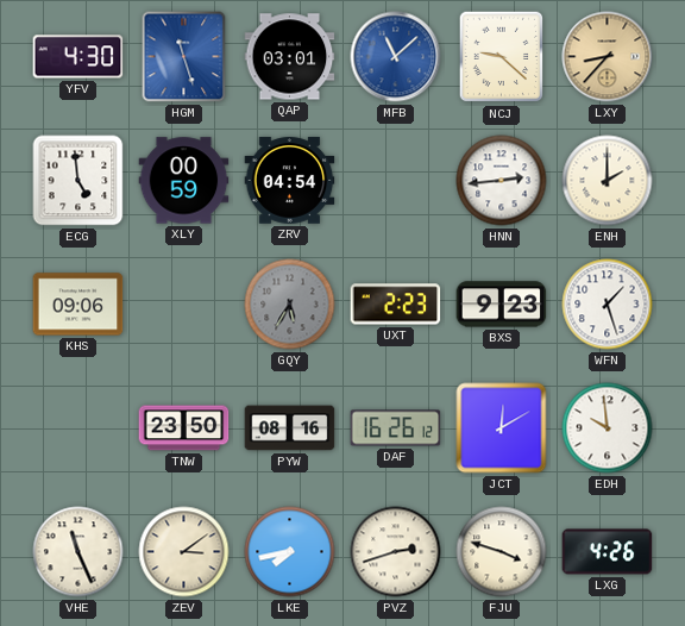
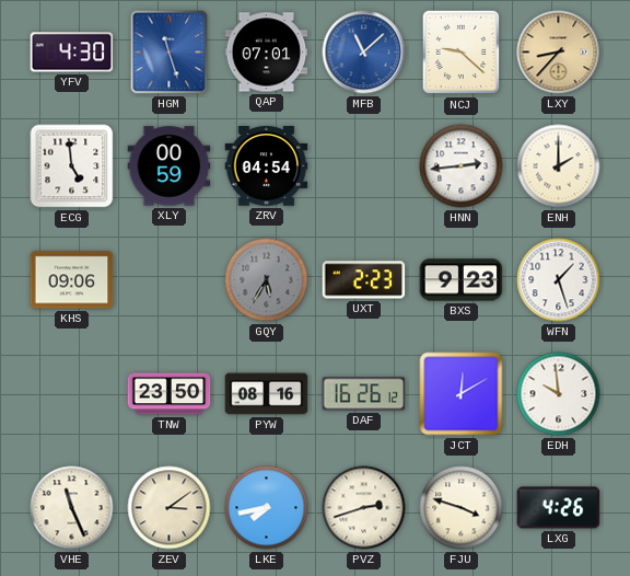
QAP: 03:01 -> 07:01
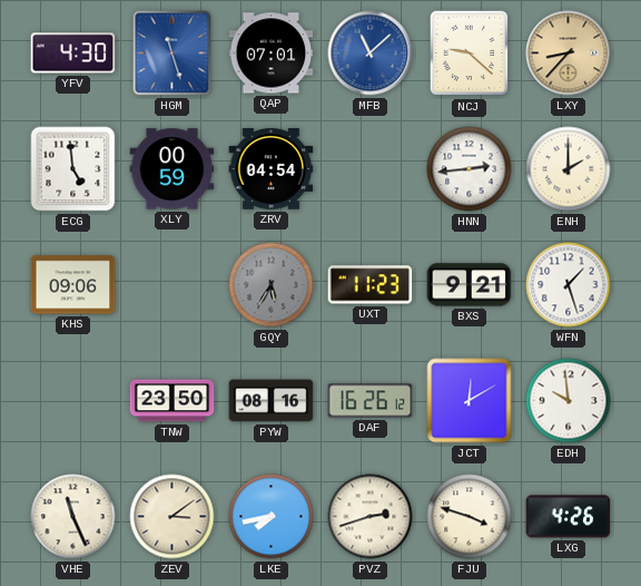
UXT: 2:23 -> 11:23
BXS: 9:23 -> 9:21
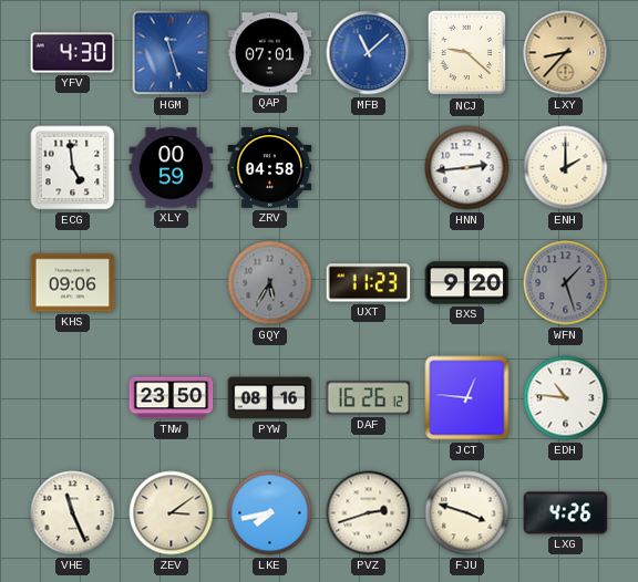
ZRV: 04:54 -> 04:58
BXS: 9:21 -> 9:20
WFN dial: white -> grey
JCT: 12:10 -> 12:46
EDH: 9:59 -> 10:46
